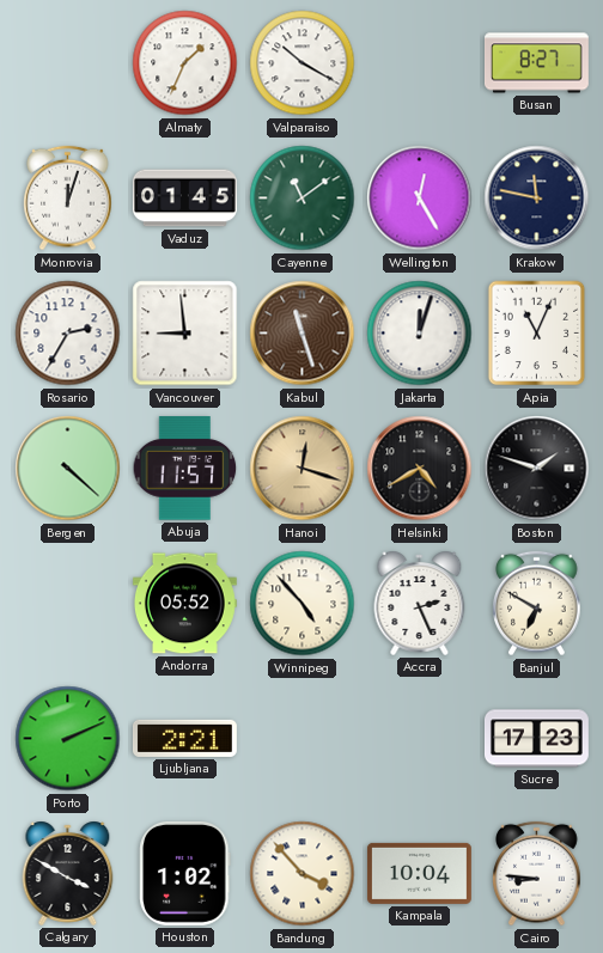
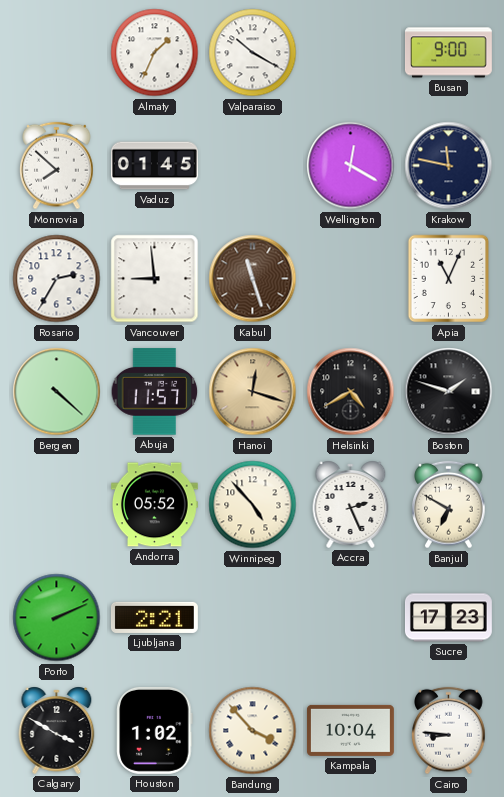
Busan: 8:27 -> 9:00
Monrovia: 12:03 -> 7:52
Cayenne: 11:09 -> none
Wellington: 12:25 -> 12:20
Jakarta: 12:03 -> none
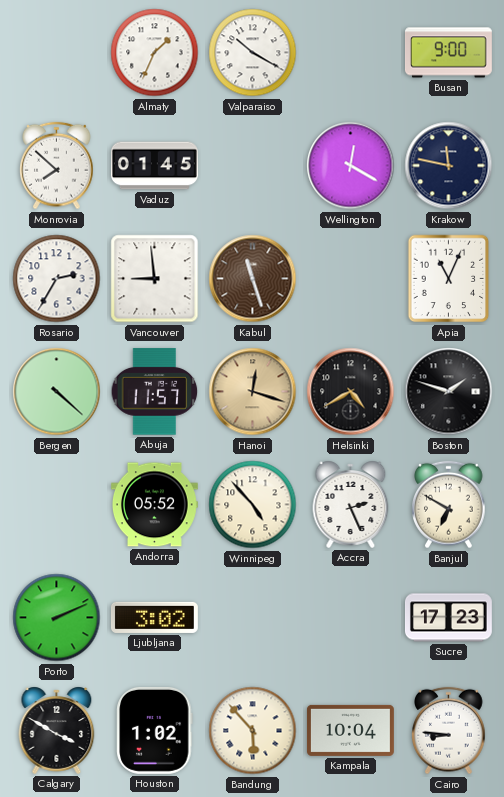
Ljubljana: 2:21 -> 3:02
Bandung: 3:53 -> 5:53
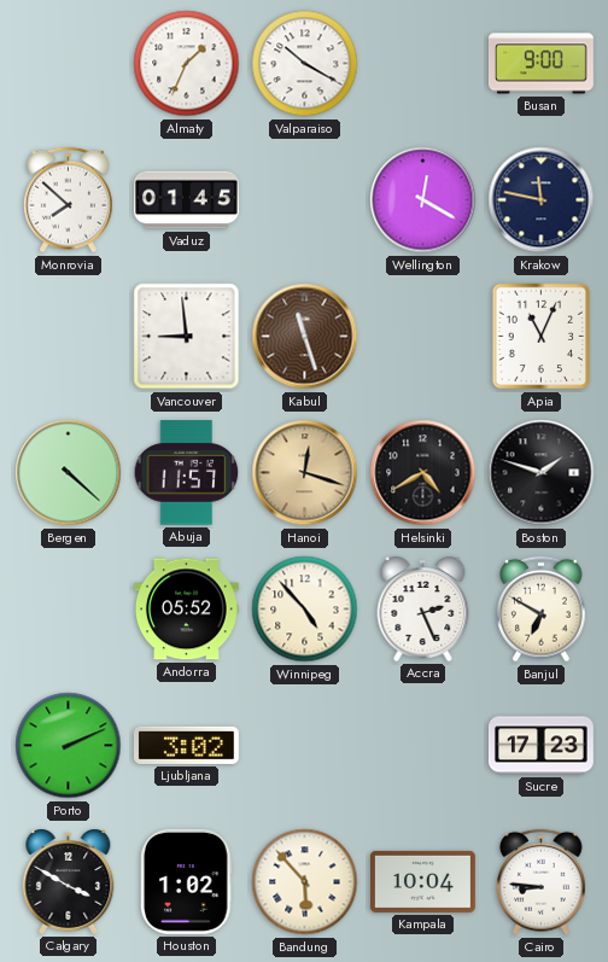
Rosario: 2:35 -> none
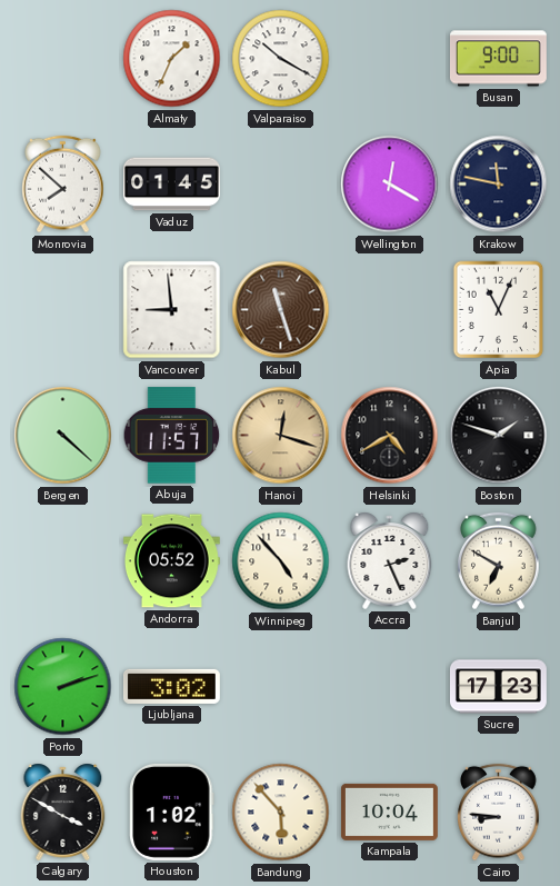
Porto: 2:11 -> 2:12
